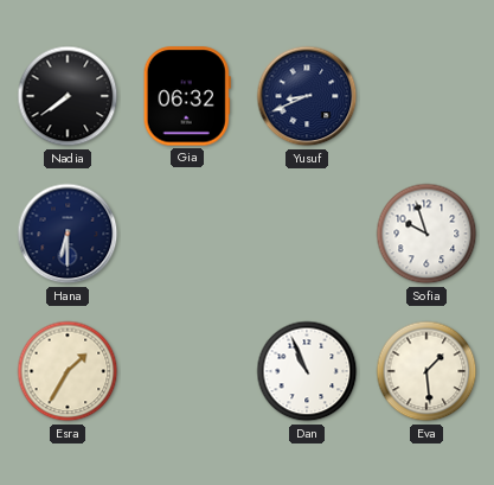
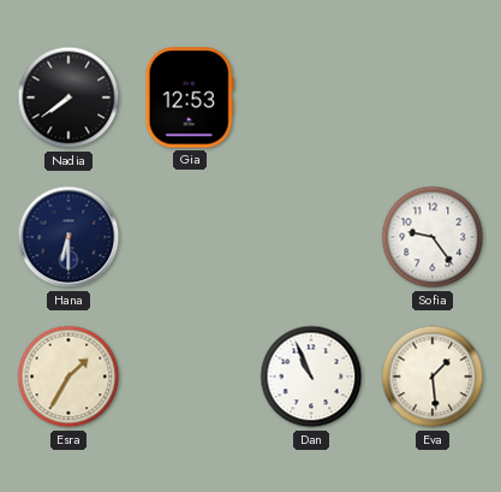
Gia: 06:32 -> 12:53
Yusuf: 8:41 -> none
Sofia: 9:57 -> 9:24
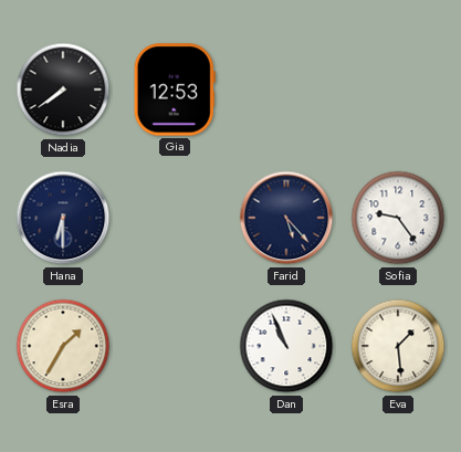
Farid: none -> 5:23
